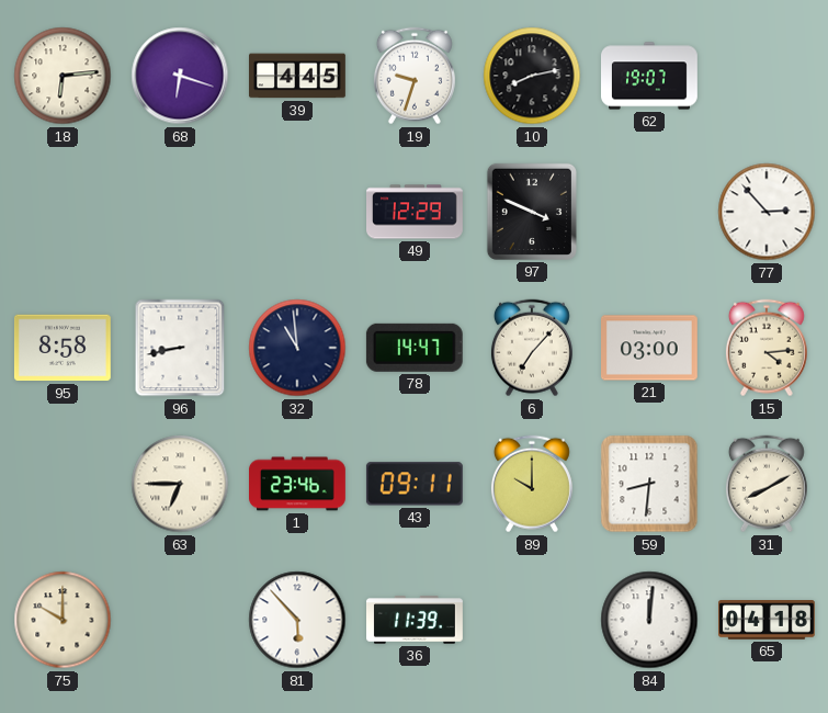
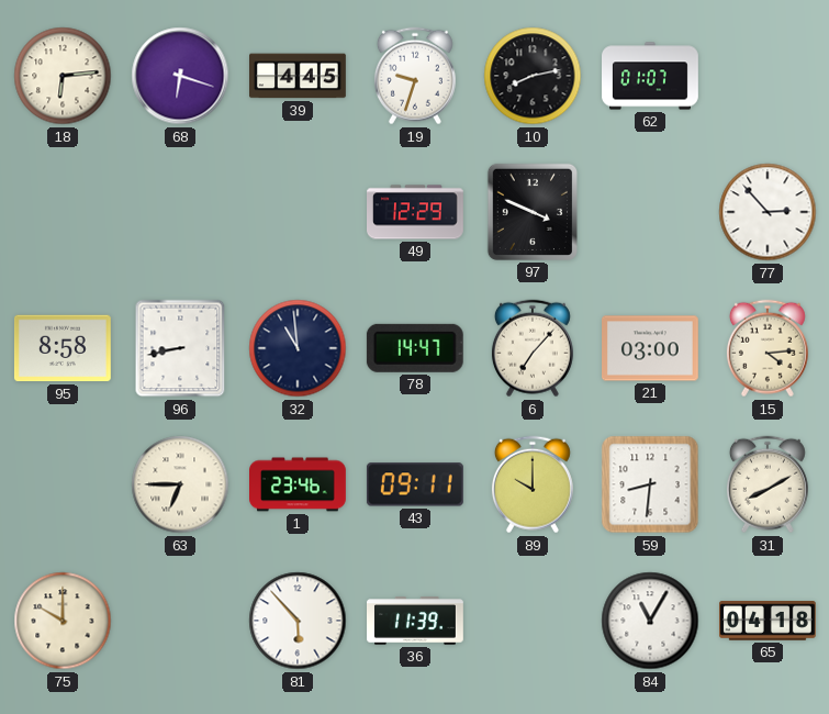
62: 19:07 -> 01:07
84: 12:01 -> 11:05
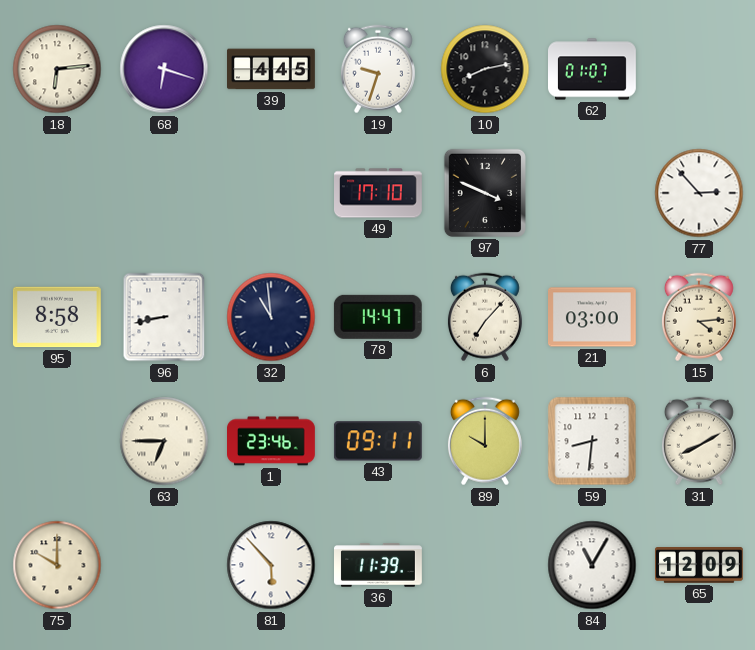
49: 12:29 -> 17:10
65: 04:18 -> 12:09
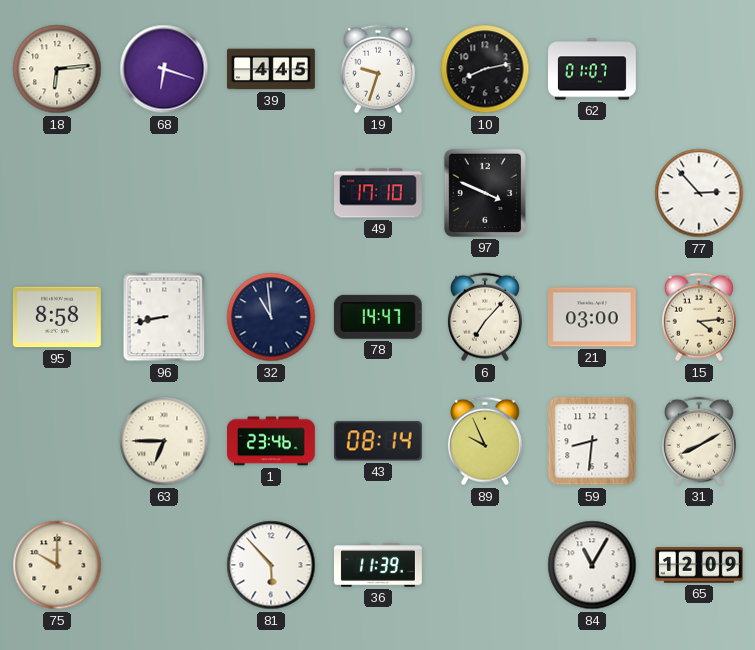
43: 09:11 -> 08:14
89: 10:00 -> 9:56
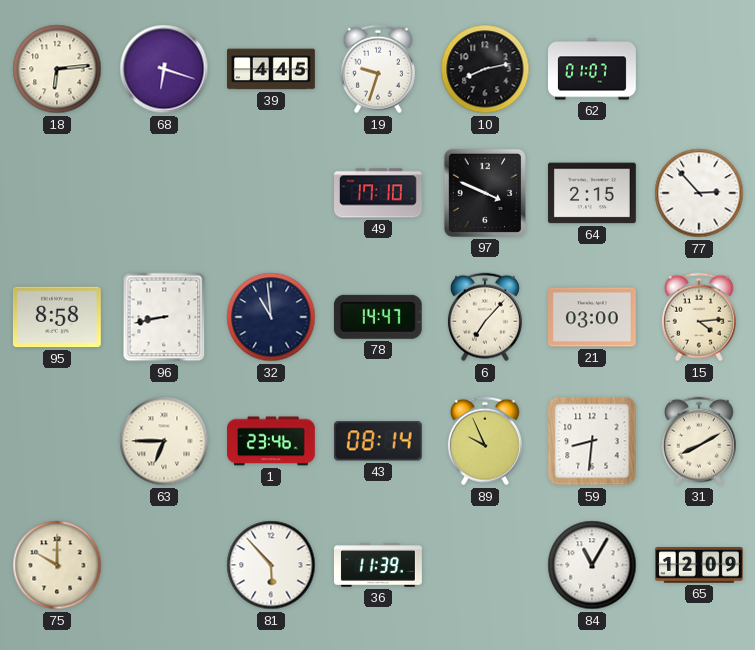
64: none -> 2:15
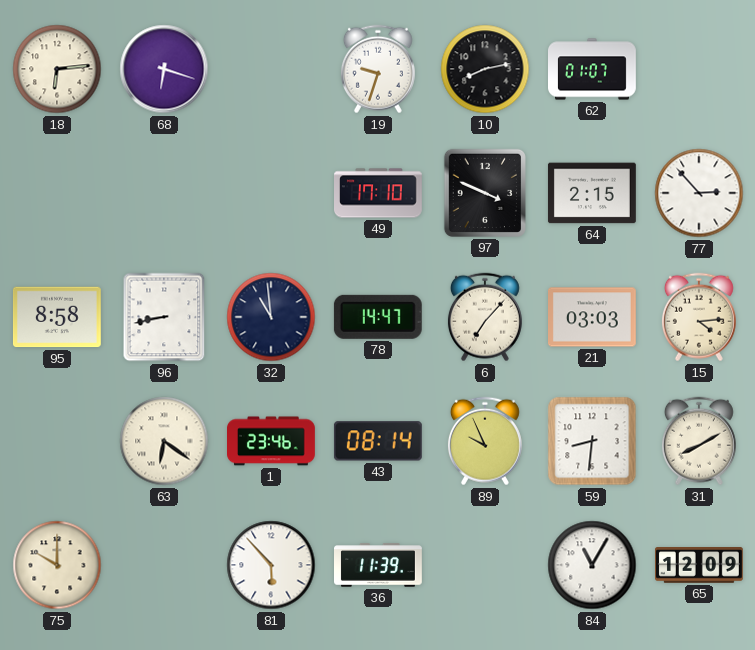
39: 4:45 -> none
21: 03:00 -> 03:03
63: 6:45 -> 6:21
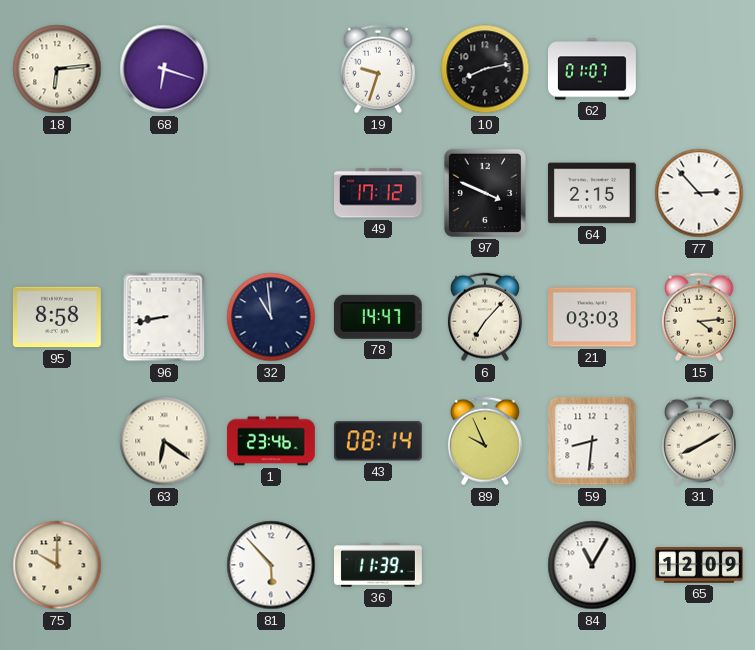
49: 17:10 -> 17:12
